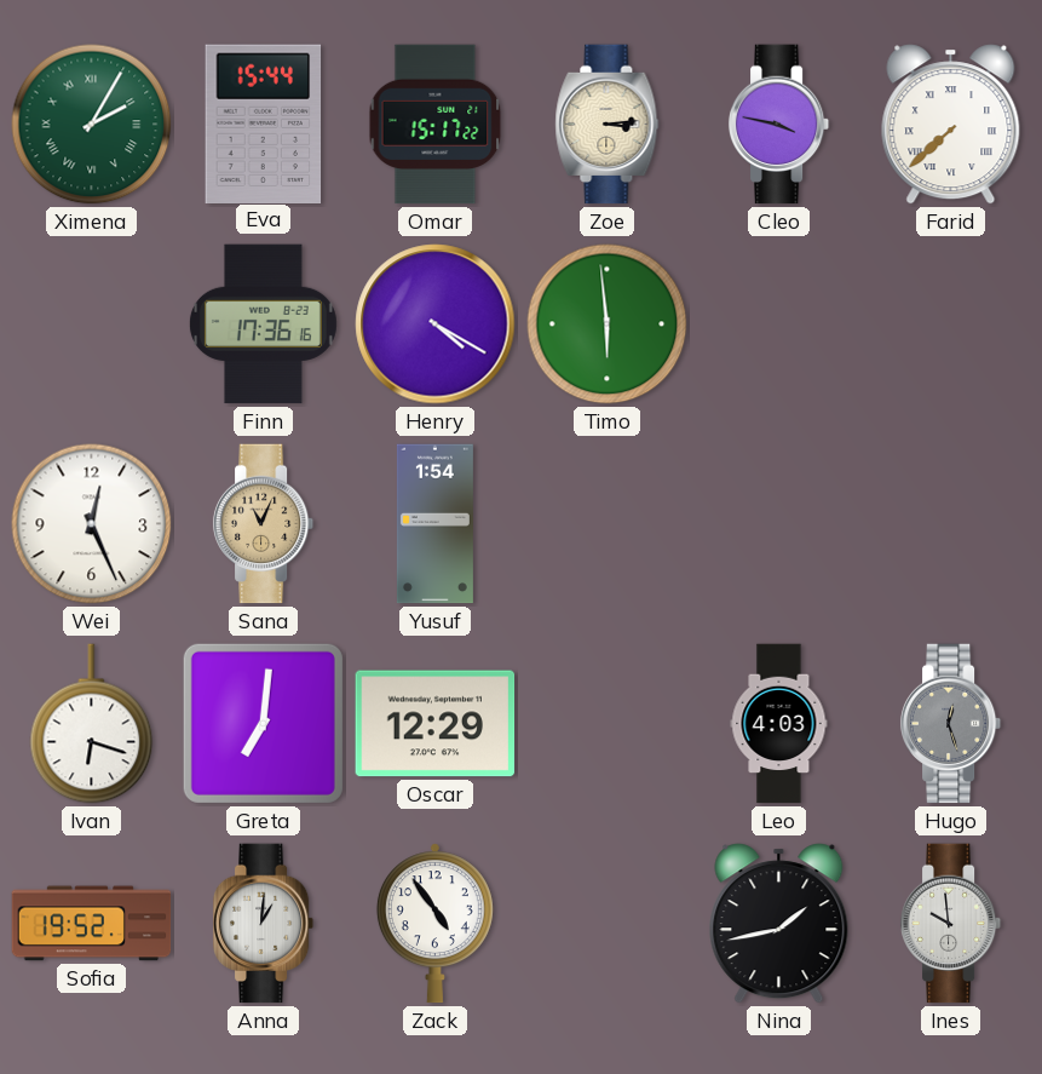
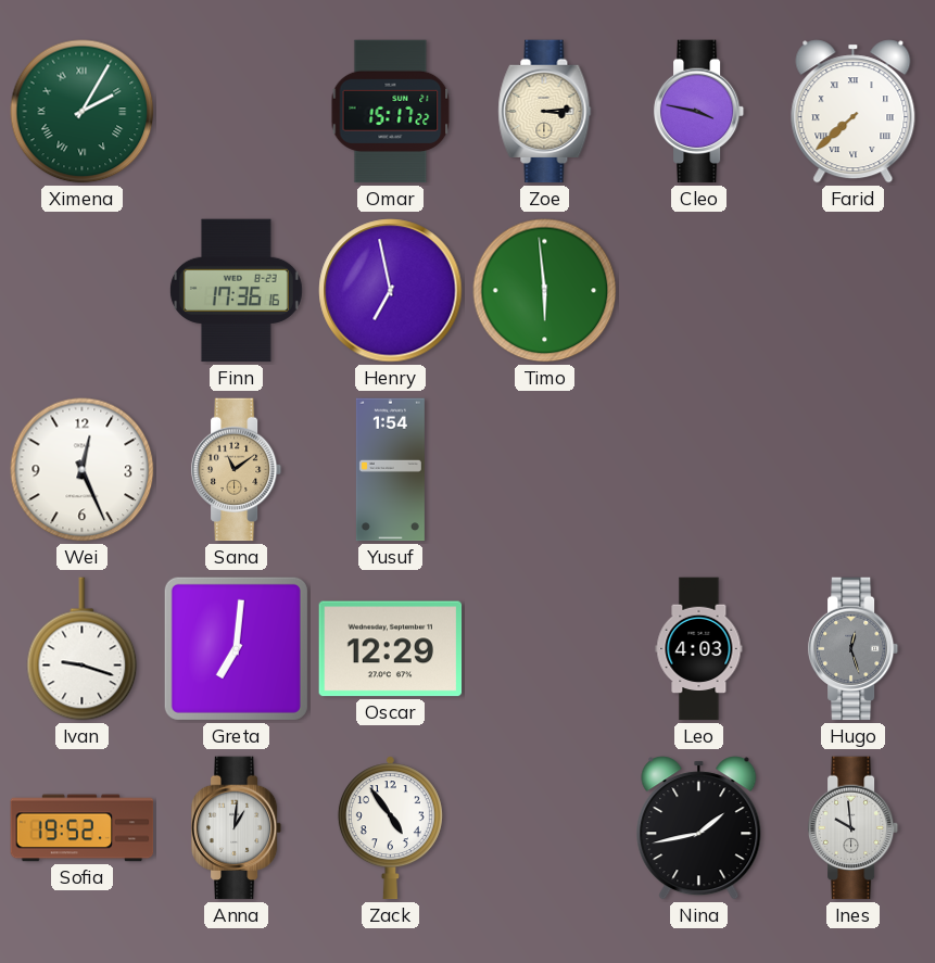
Eva: 15:44 -> none
Henry: 4:20 -> 6:58
Sana: 11:04 -> 11:09
Ivan: 6:18 -> 9:18
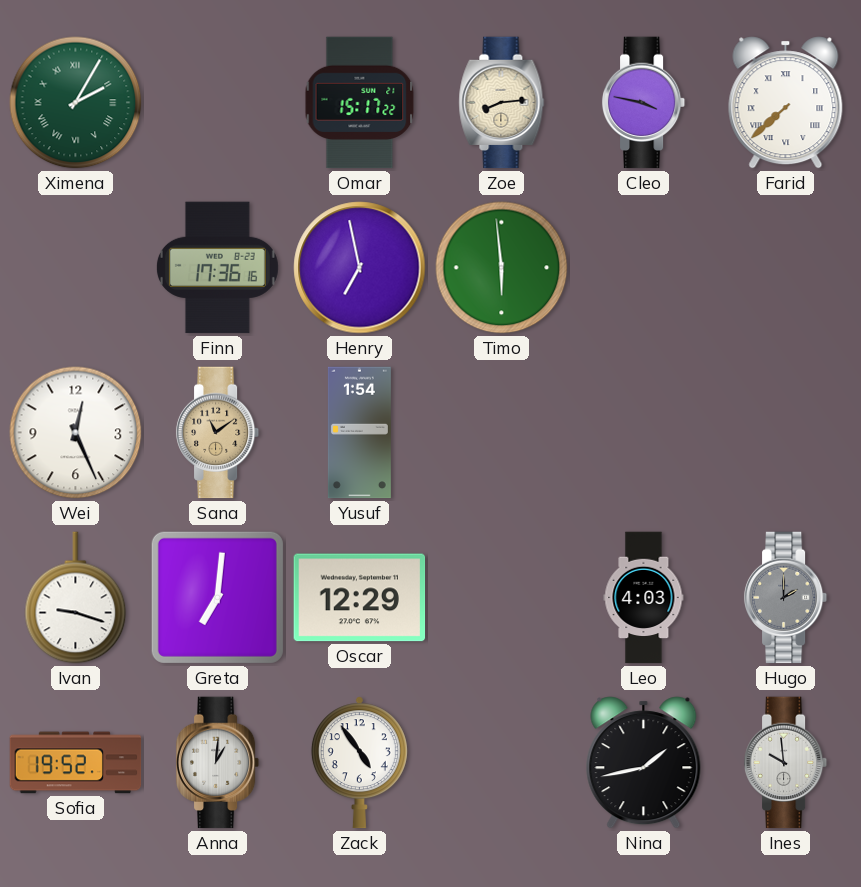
Zoe: 3:14 -> 8:14
Hugo: 12:27 -> 2:00
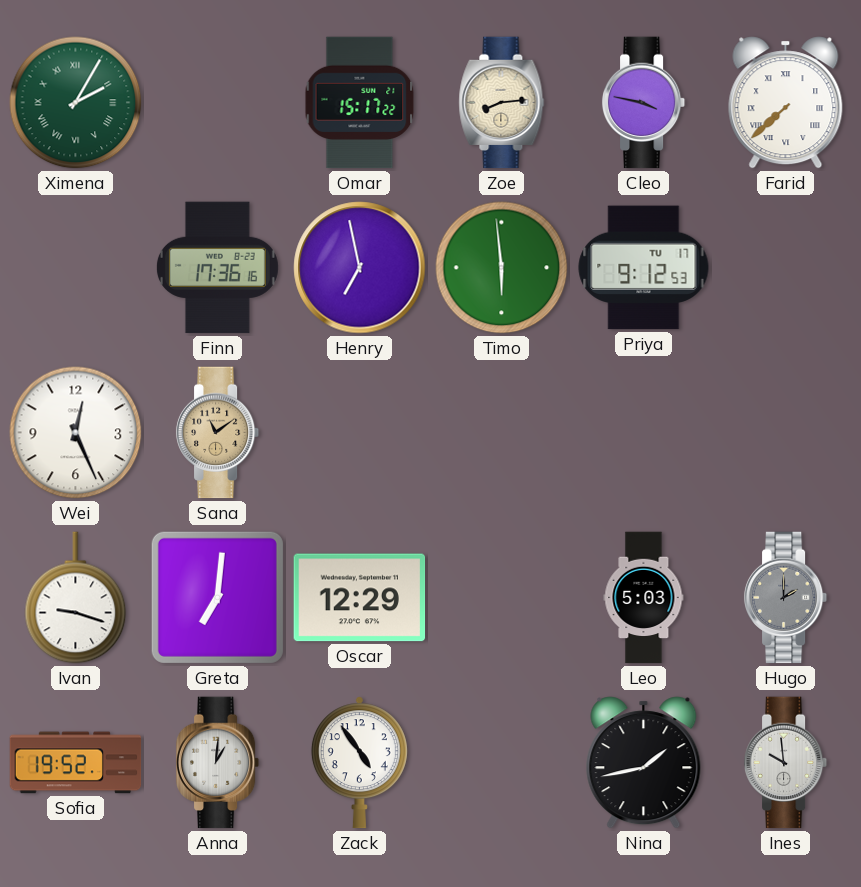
Priya: none -> 9:12
Yusuf: 1:54 -> none
Leo: 4:03 -> 5:03
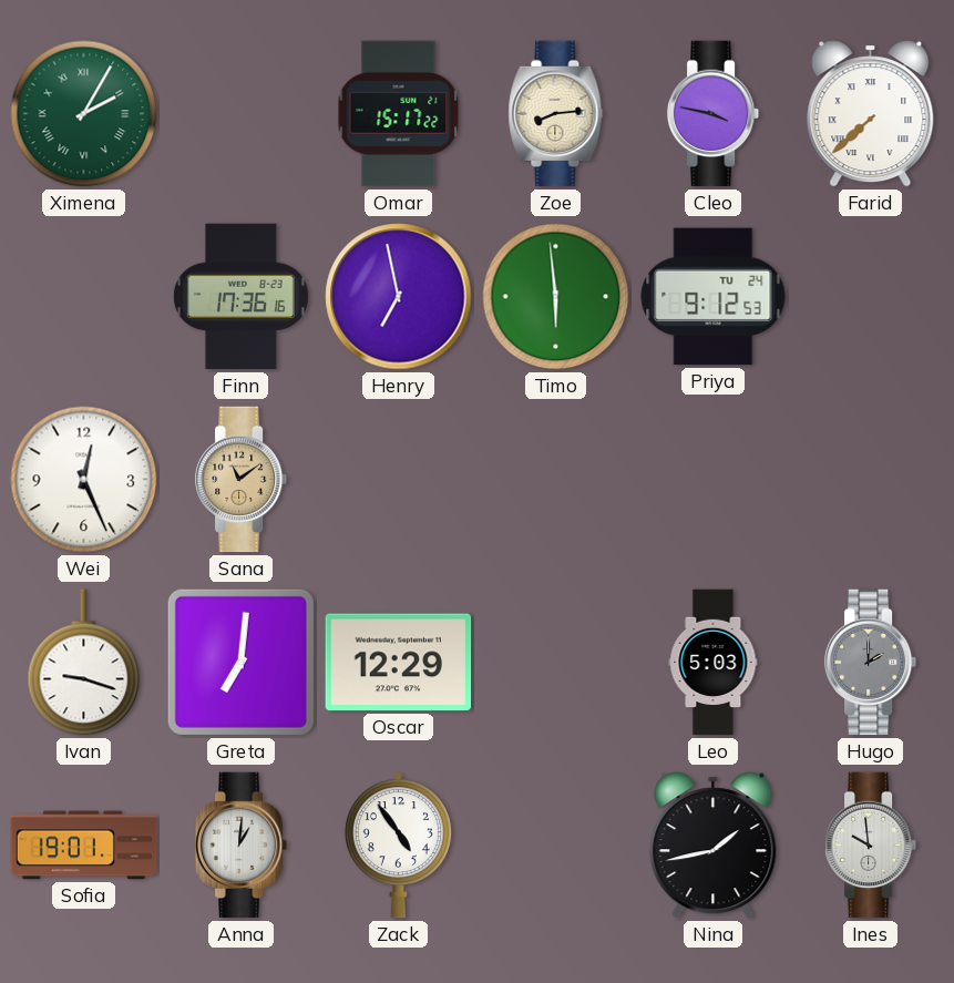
Priya date: TU 17 -> TU 24
Sofia: 19:52 -> 19:01
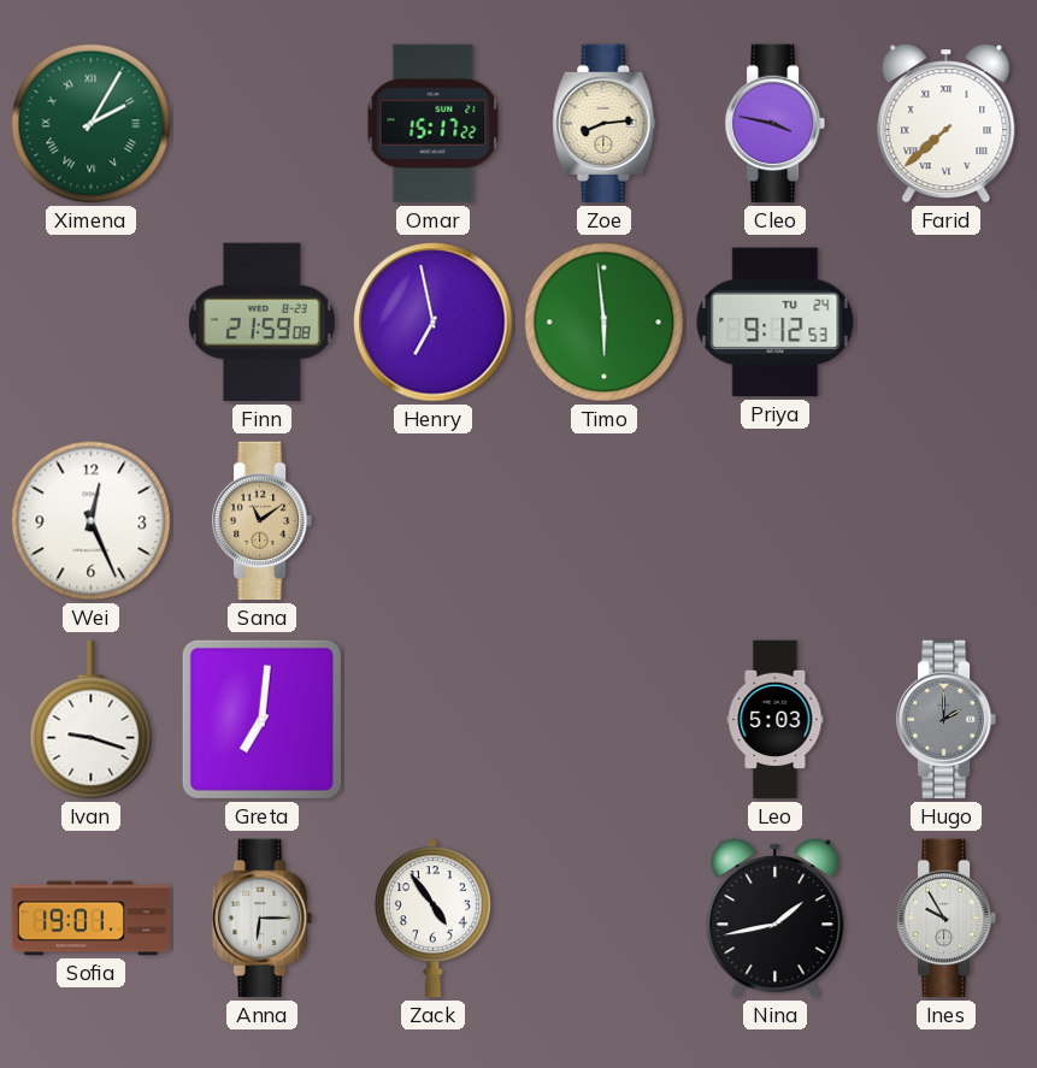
Finn: 17:36 -> 21:59
Oscar: 12:29 -> none
Anna: 1:01 -> 6:15
Ines: 9:59 -> 9:55
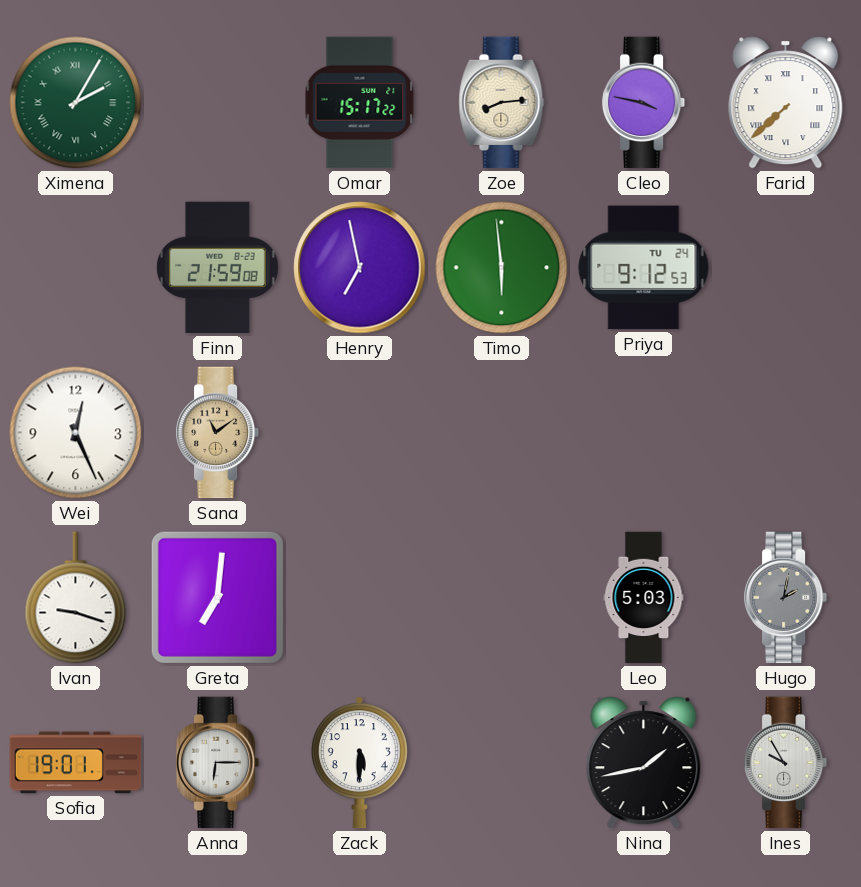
Hugo: 2:00 -> 2:02
Zack: 4:54 -> 5:30
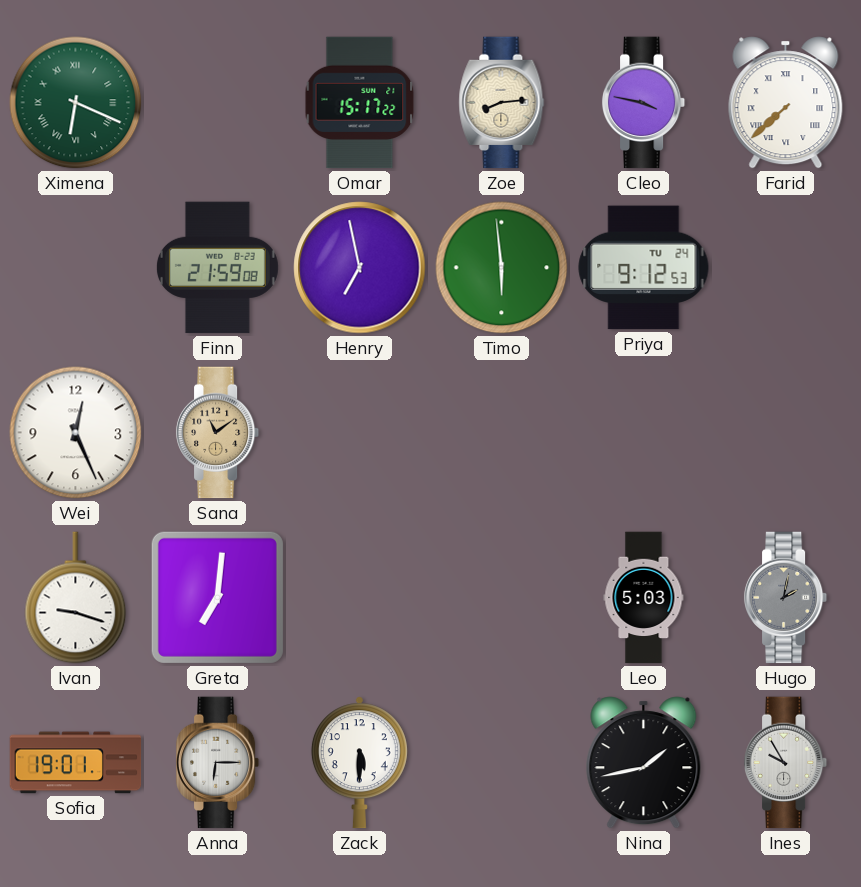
Ximena: 2:05 -> 6:19
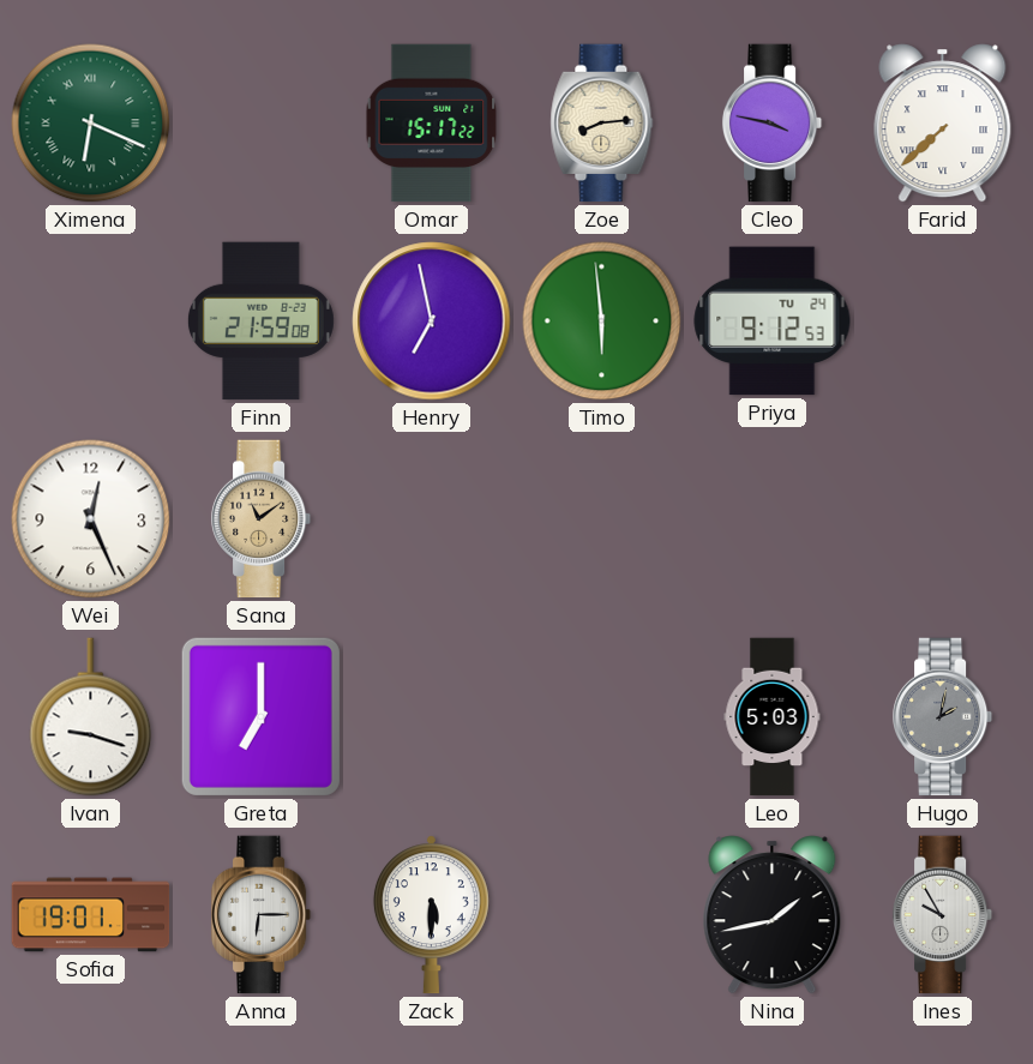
Greta: 7:01 -> 7:00
